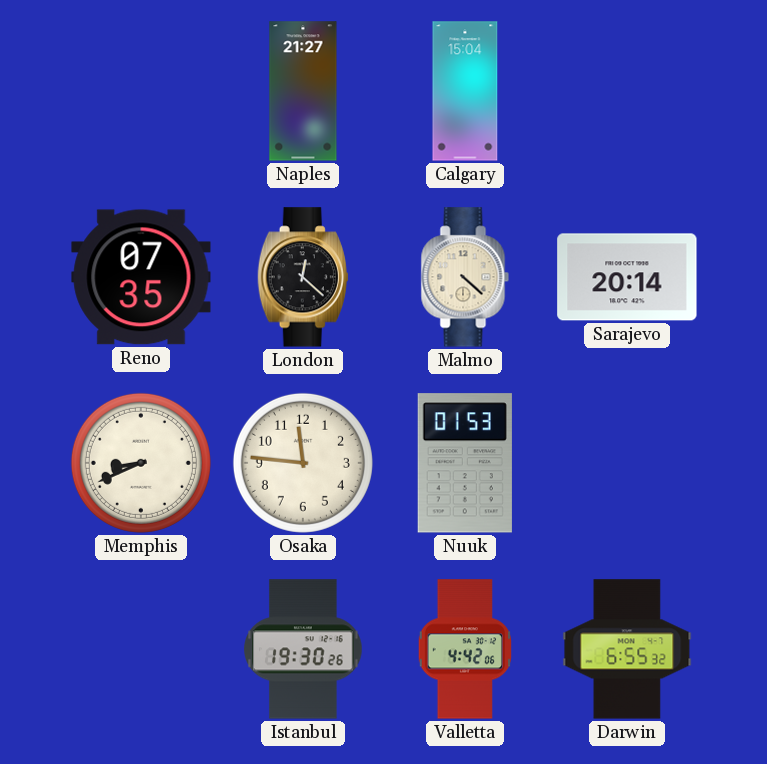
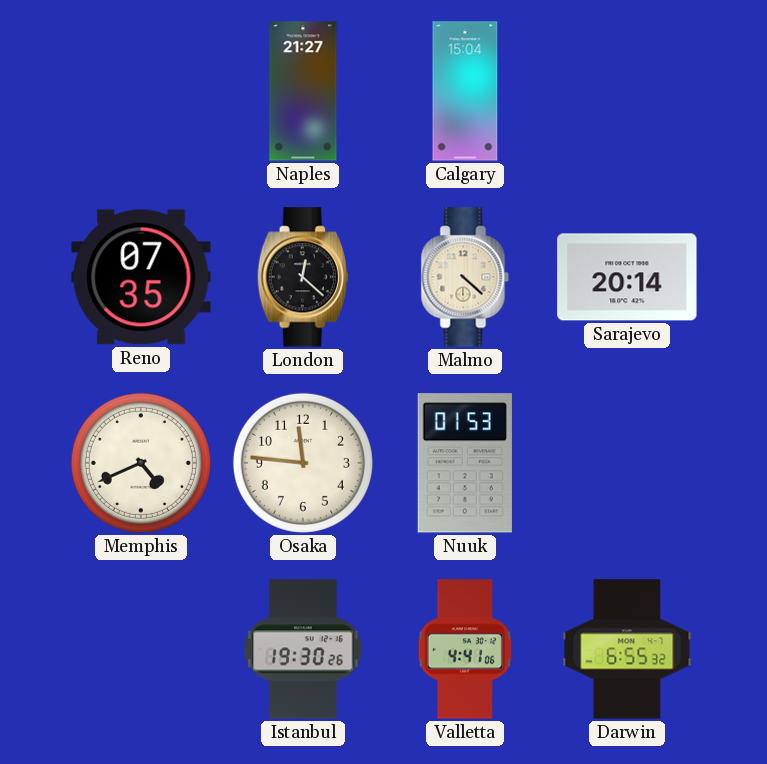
Memphis: 8:41 -> 4:41
Valletta: 4:42 -> 4:41
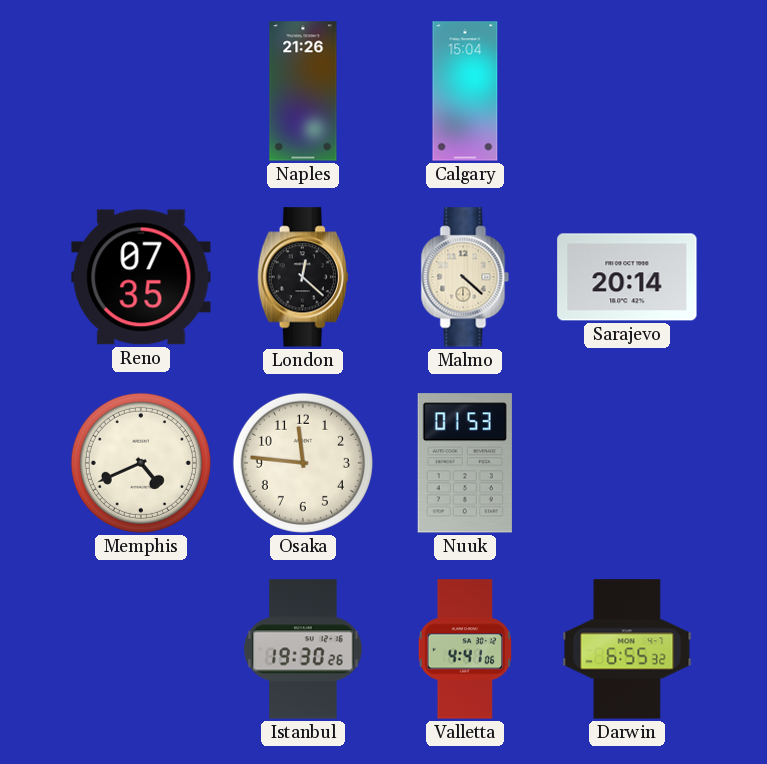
Naples: 21:27 -> 21:26
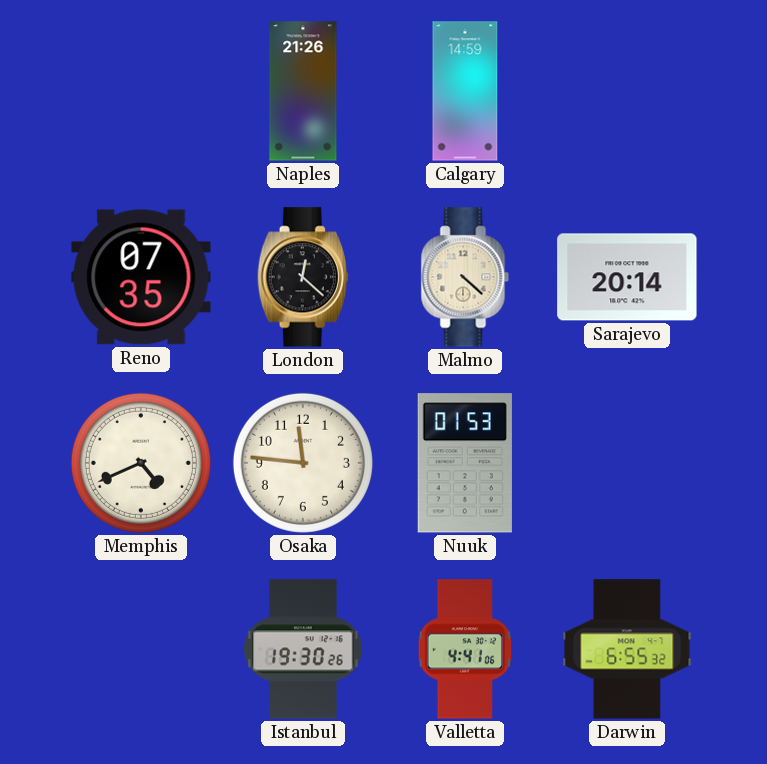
Calgary: 15:04 -> 14:59
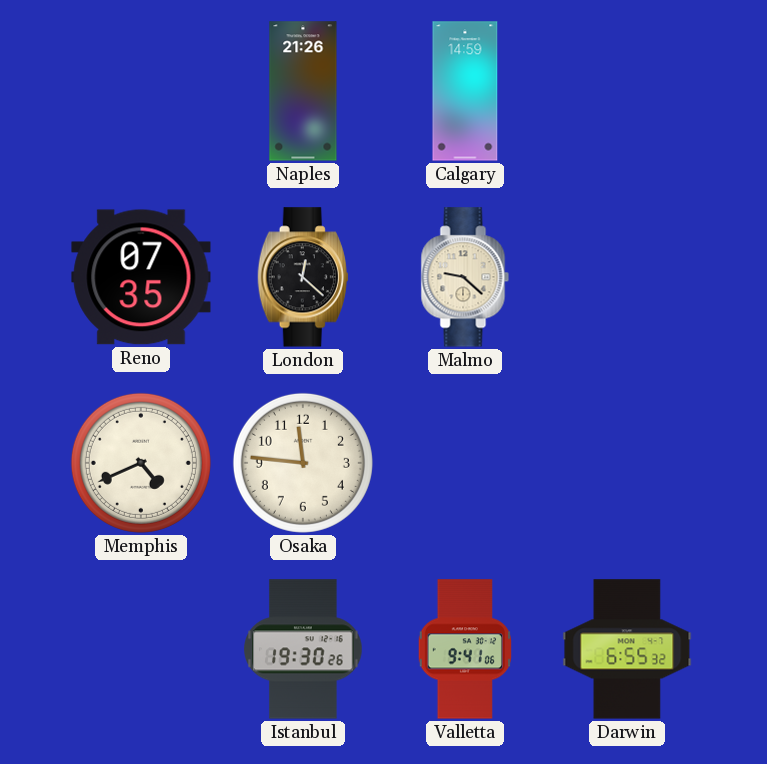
Malmo: 4:22 -> 9:22
Sarajevo: 20:14 -> none
Nuuk: 01:53 -> none
Valletta: 4:41 -> 9:41
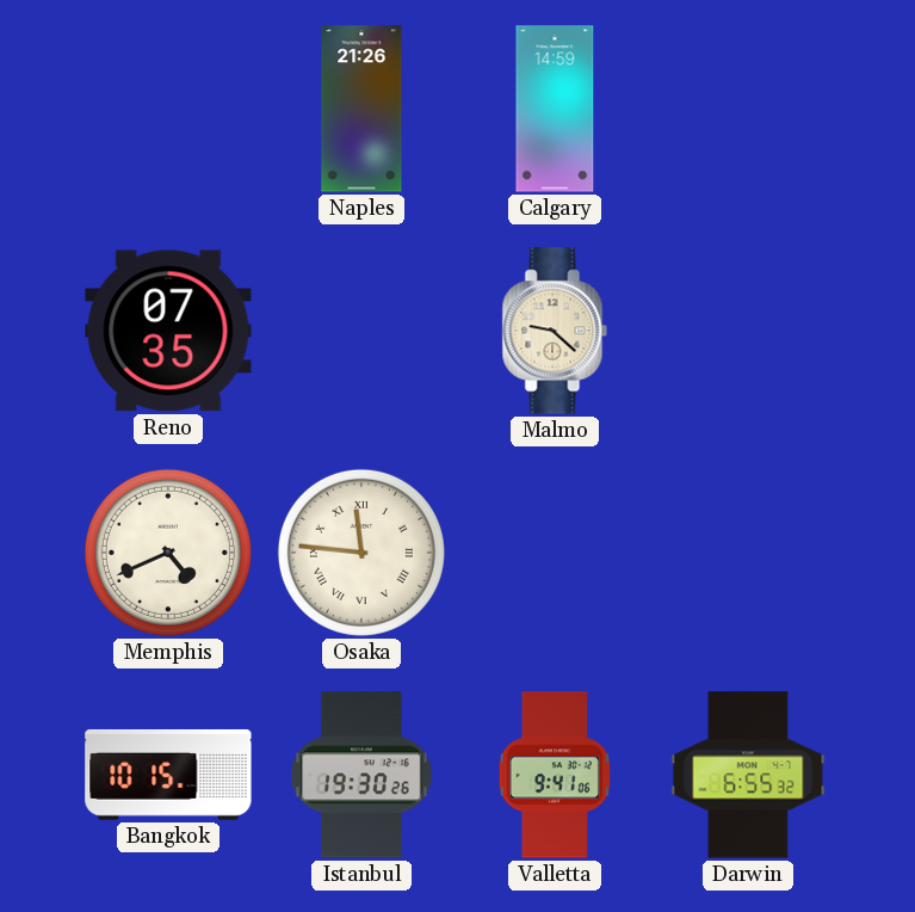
London: 12:22 -> none
Osaka numerals: Arabic -> Roman
Bangkok: none -> 10:15
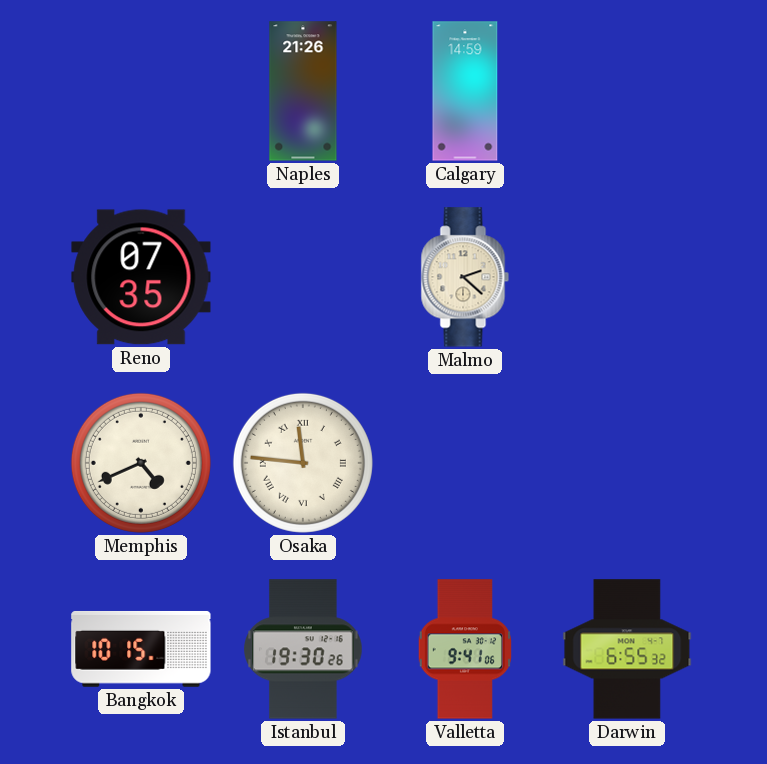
Malmo: 9:22 -> 2:22
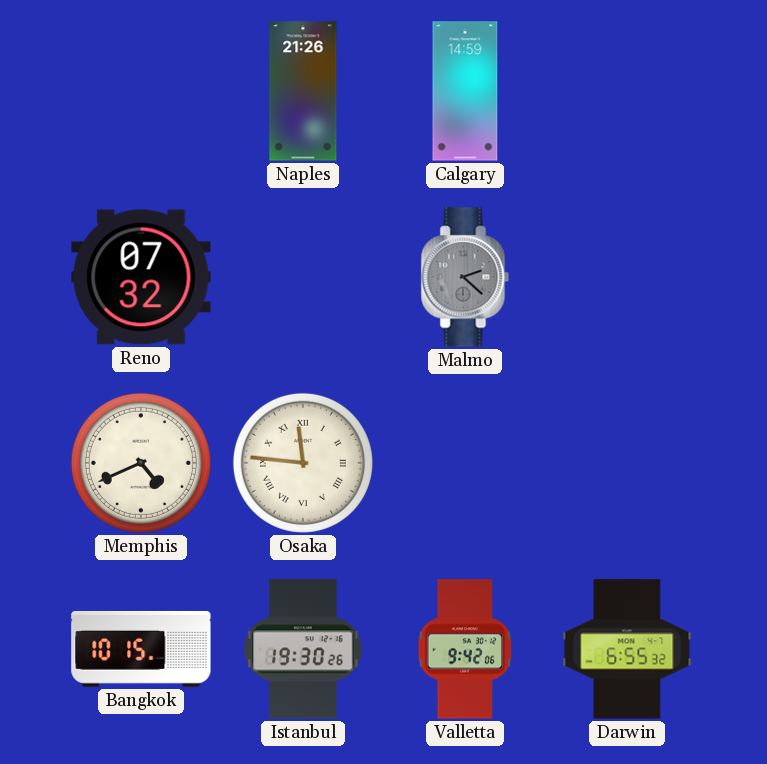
Reno: 07:35 -> 07:32
Malmo dial: cream -> grey
Valletta: 9:41 -> 9:42
